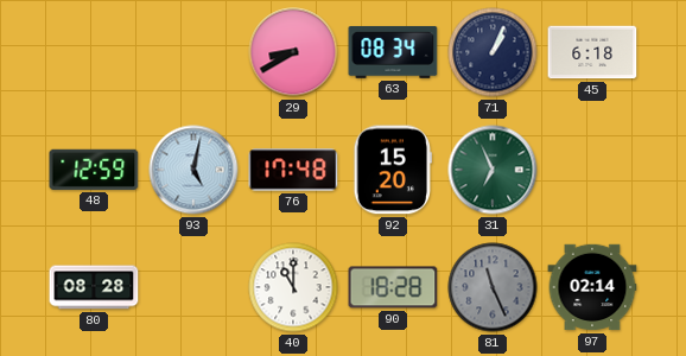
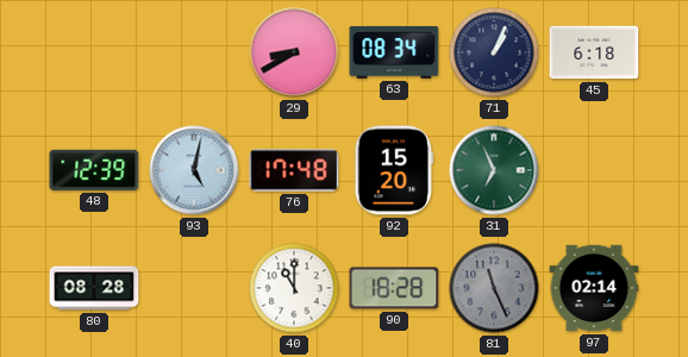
48: 12:59 -> 12:39
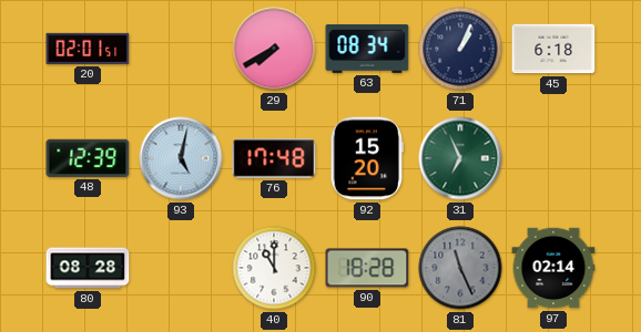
20: none -> 02:01
29: 8:40 -> 7:40
